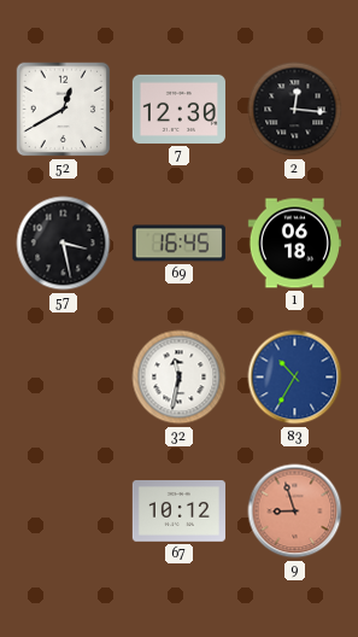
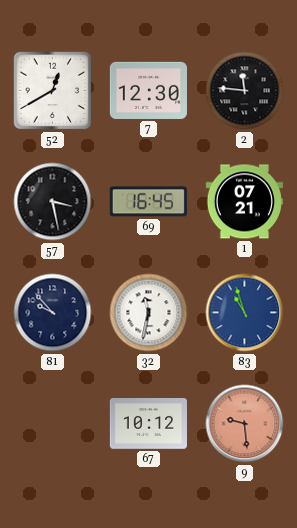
2: 12:16 -> 11:46
1: 06:18 -> 07:21
81: none -> 9:53
83: 10:35 -> 10:57
9: 8:57 -> 9:29
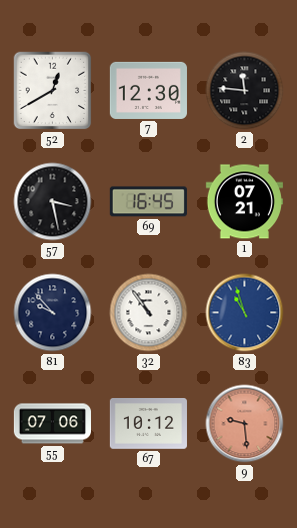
32: 11:32 -> 10:54
55: none -> 07:06
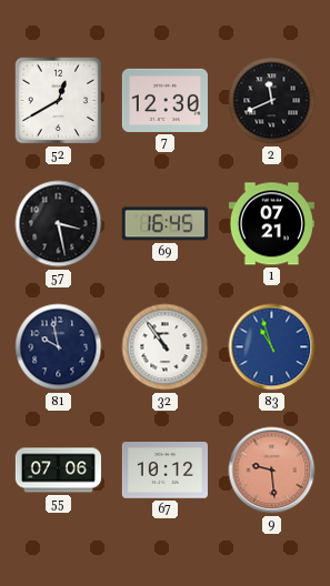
2: 11:46 -> 11:41
81: 9:53 -> 9:58
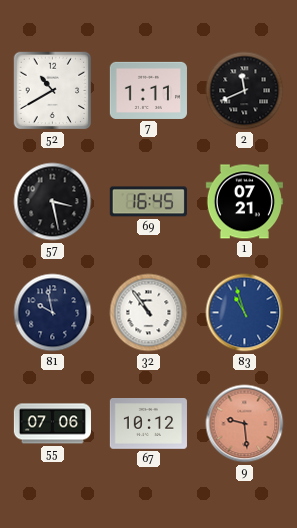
52: 12:40 -> 10:40
7: 12:30 -> 1:11
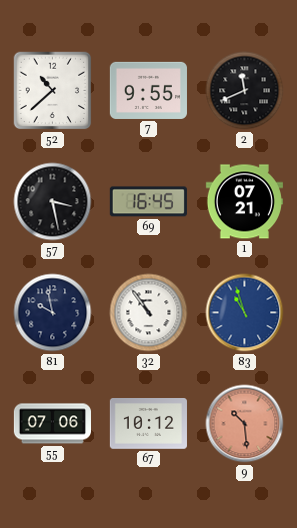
52: 10:40 -> 10:38
7: 1:11 -> 9:55
9: 9:29 -> 10:29
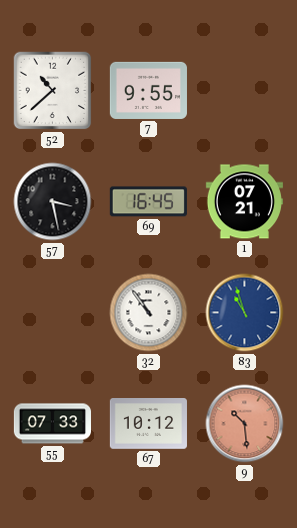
2: 11:41 -> none
81: 9:58 -> none
55: 07:06 -> 07:33
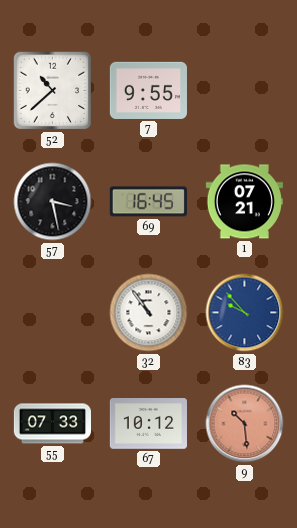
83: 10:57 -> 9:53
